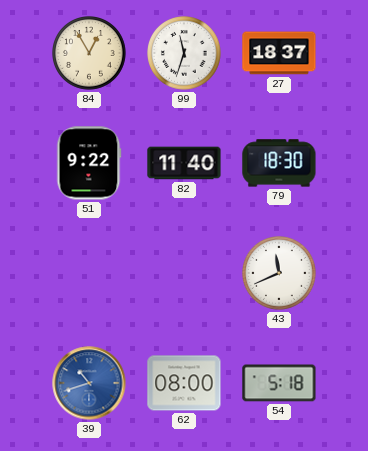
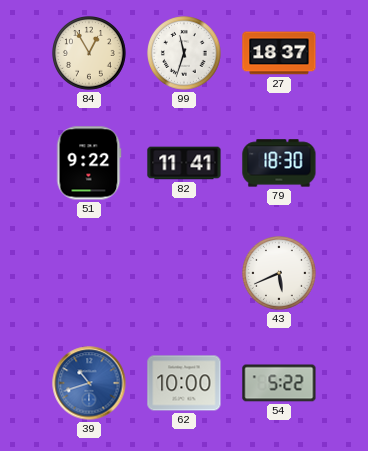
82: 11:40 -> 11:41
43: 11:41 -> 5:41
62: 08:00 -> 10:00
54: 5:18 -> 5:22
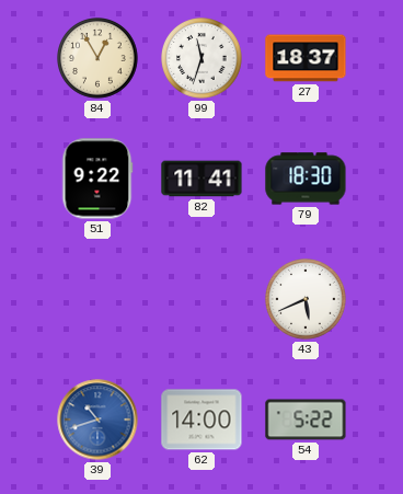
62: 10:00 -> 14:00
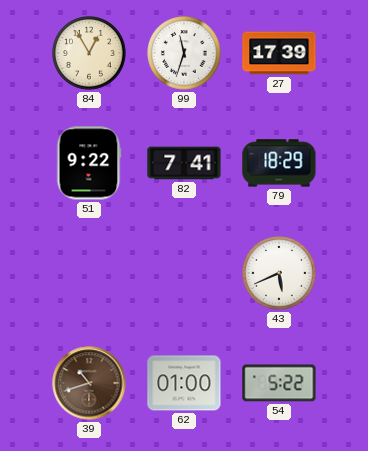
27: 18:37 -> 17:39
82: 11:41 -> 7:41
79: 18:30 -> 18:29
39 dial: blue -> brown
62: 14:00 -> 01:00
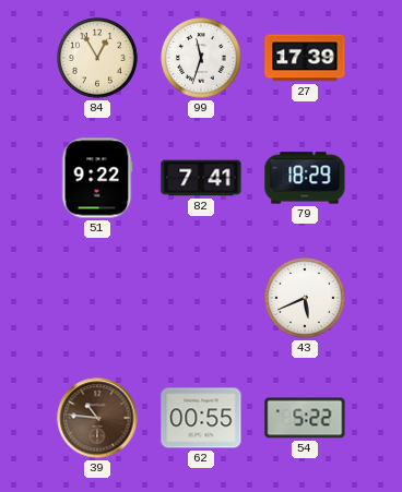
39: 10:42 -> 10:46
62: 01:00 -> 00:55
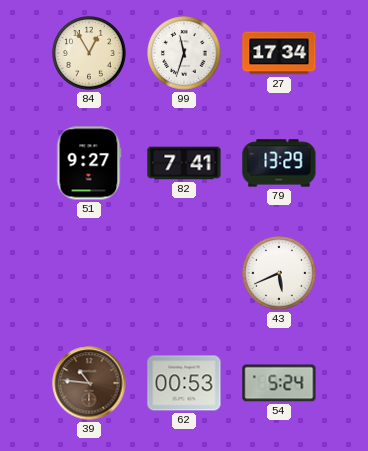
27: 17:39 -> 17:34
51: 9:22 -> 9:27
79: 18:29 -> 13:29
62: 00:55 -> 00:53
54: 5:22 -> 5:24
